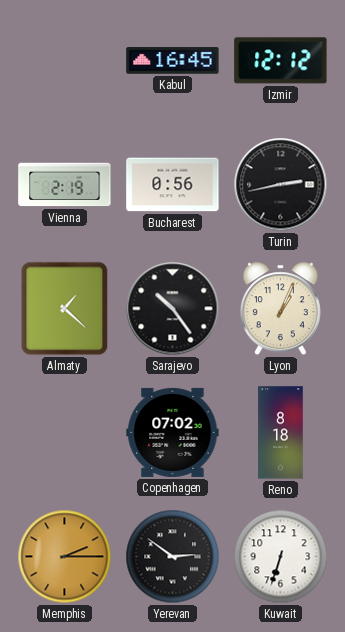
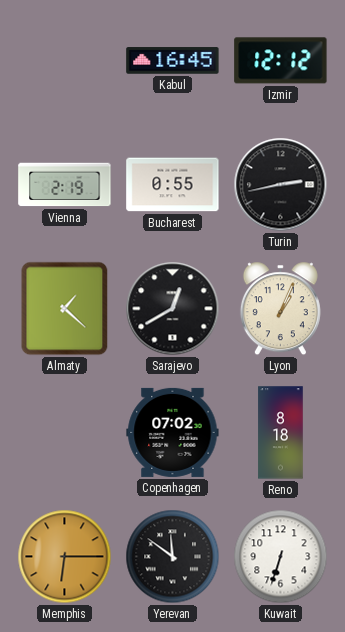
Bucharest: 0:56 -> 0:55
Sarajevo: 10:24 -> 12:40
Memphis: 2:15 -> 6:15
Yerevan: 2:51 -> 11:51
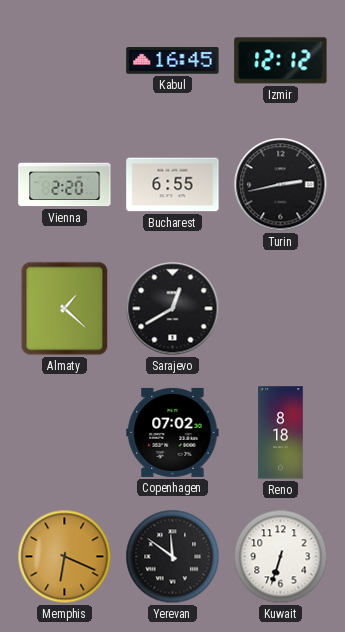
Vienna: 2:19 -> 2:20
Bucharest: 0:55 -> 6:55
Lyon: 1:04 -> none
Memphis: 6:15 -> 6:19
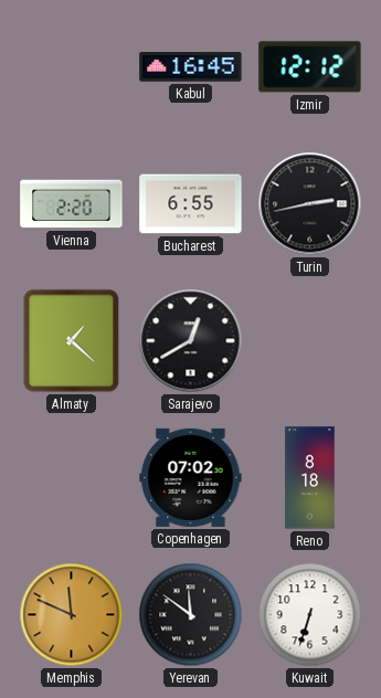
Memphis: 6:19 -> 11:49
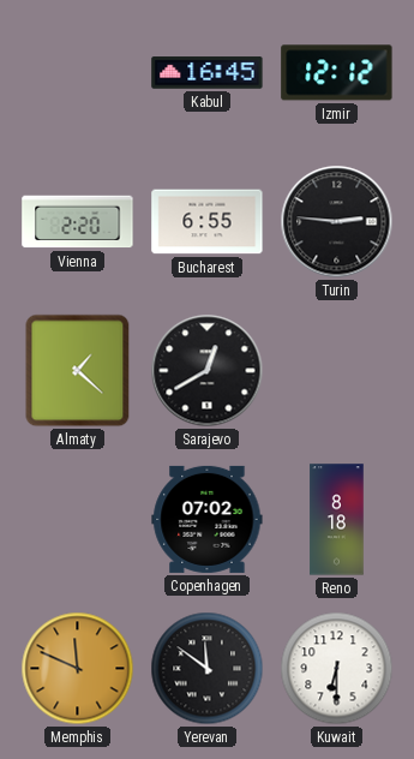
Turin: 2:43 -> 2:46
Kuwait: 6:33 -> 6:30
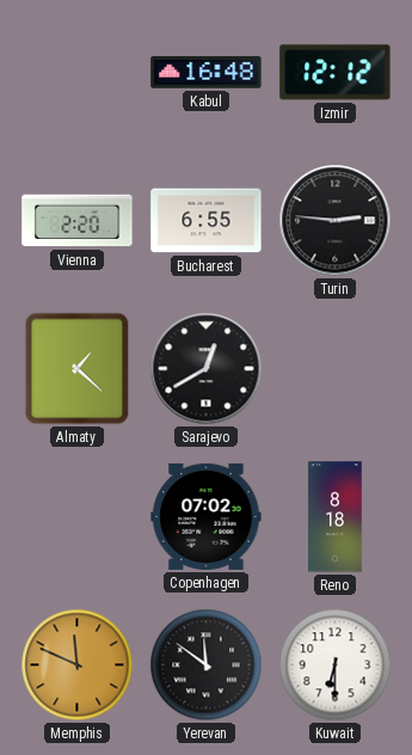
Kabul: 16:45 -> 16:48
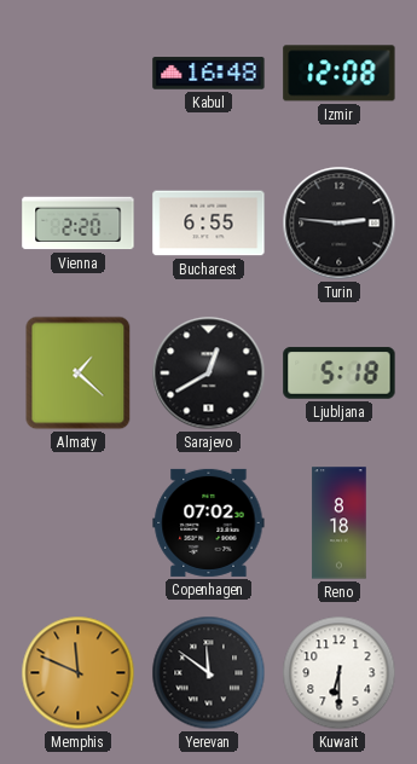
Izmir: 12:12 -> 12:08
Ljubljana: none -> 5:18
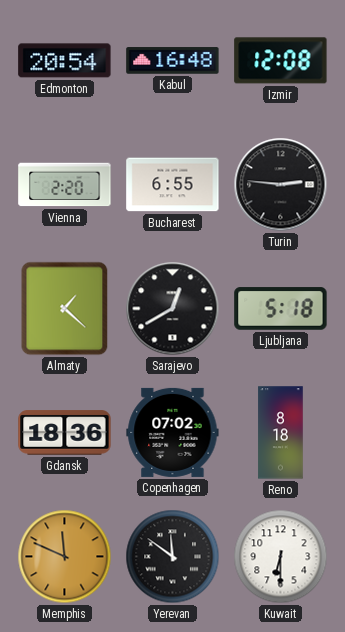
Edmonton: none -> 20:54
Gdansk: none -> 18:36
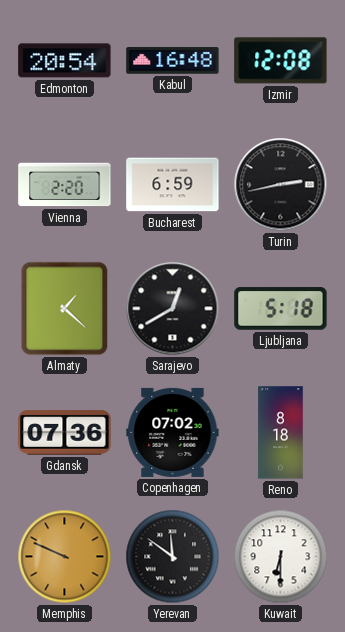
Bucharest: 6:55 -> 6:59
Turin: 2:46 -> 2:43
Gdansk: 18:36 -> 07:36
Memphis: 11:49 -> 9:49
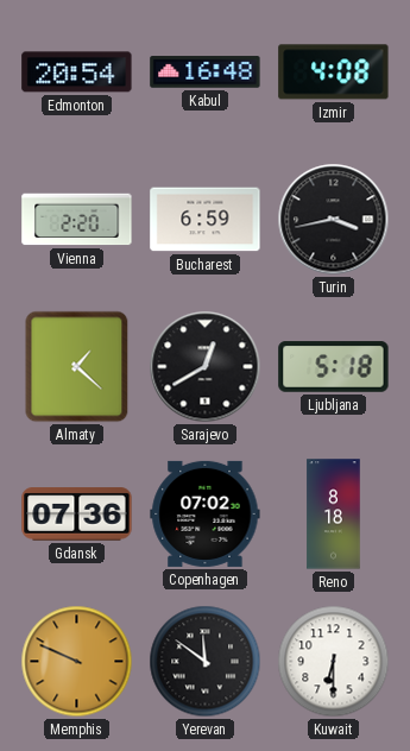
Izmir: 12:08 -> 4:08
Turin: 2:43 -> 3:43
